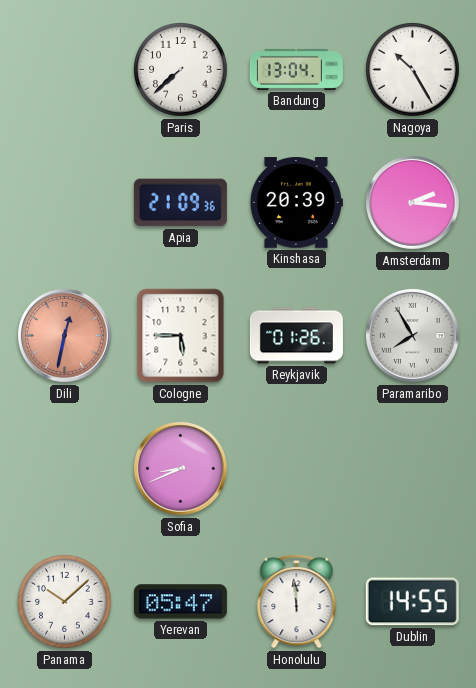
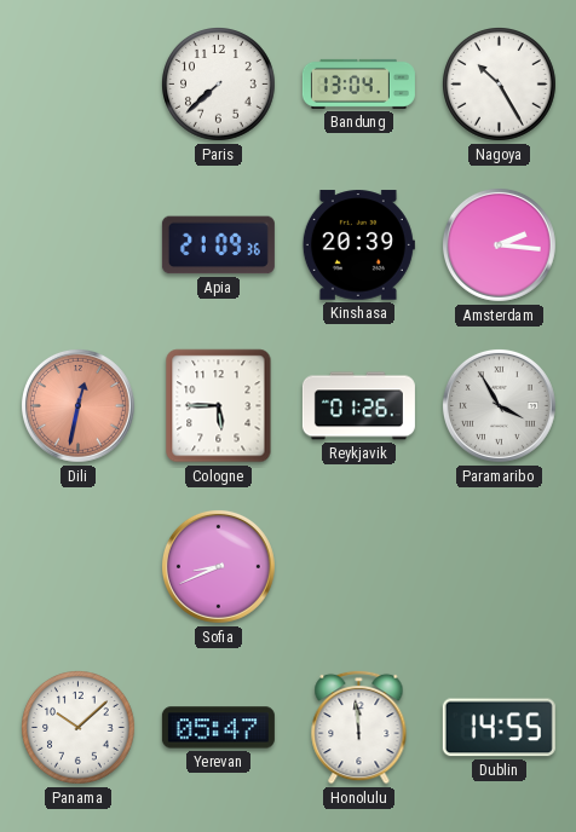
Paramaribo: 7:55 -> 3:55
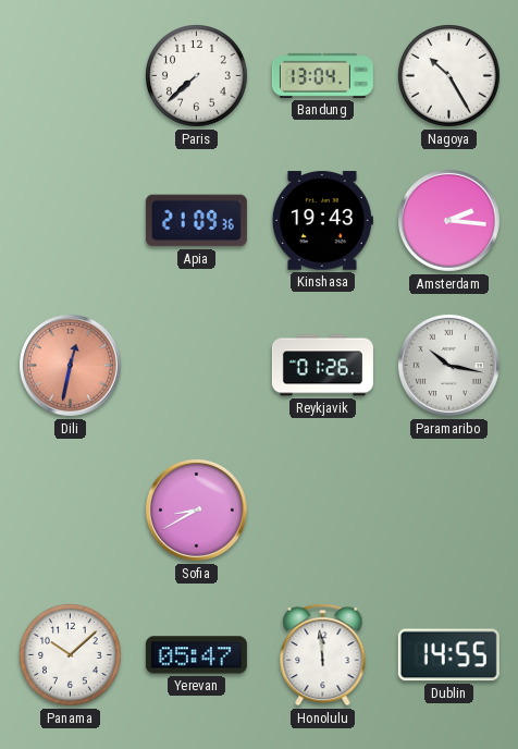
Kinshasa: 20:39 -> 19:43
Cologne: 5:45 -> none
Paramaribo: 3:55 -> 10:17
Sofia: 8:41 -> 8:40
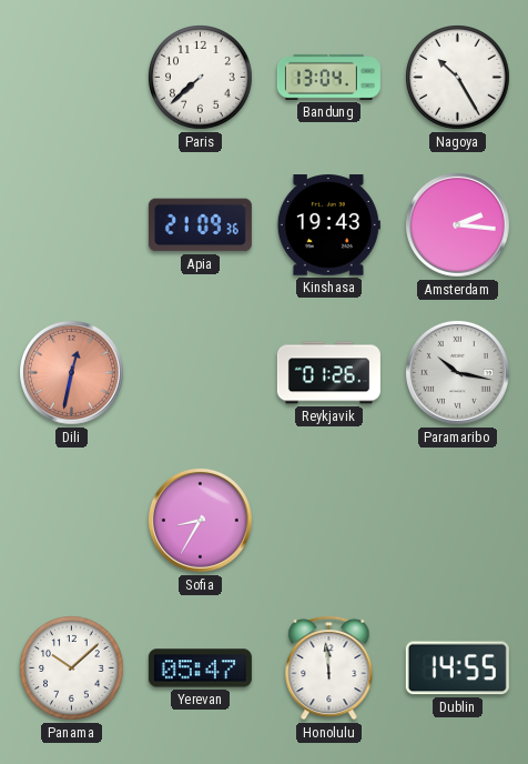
Sofia: 8:40 -> 8:35
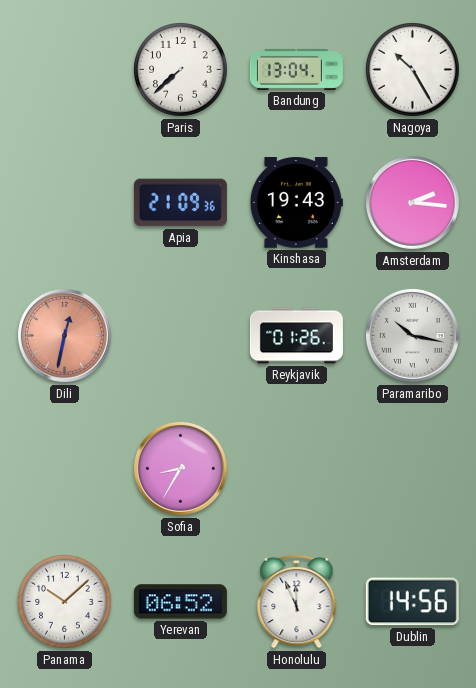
Yerevan: 05:47 -> 06:52
Honolulu: 11:59 -> 11:56
Dublin: 14:55 -> 14:56
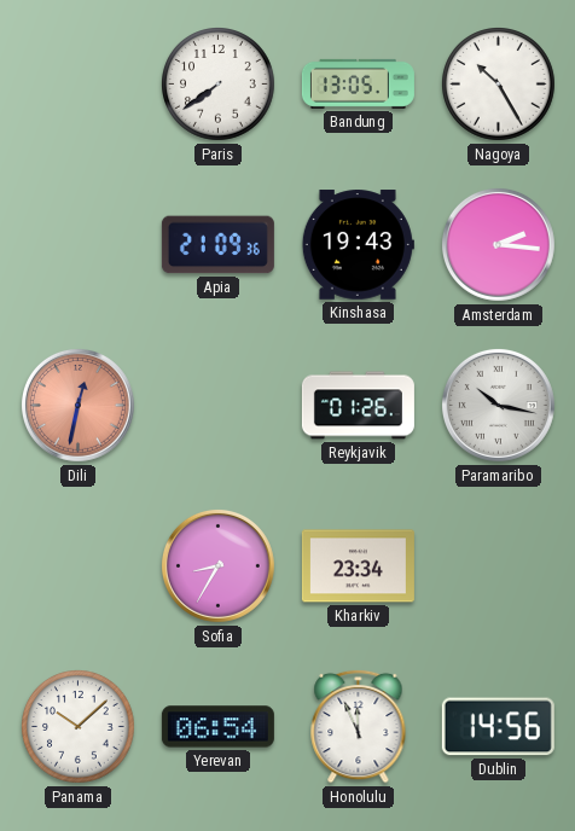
Paris: 7:38 -> 7:39
Bandung: 13:04 -> 13:05
Kharkiv: none -> 23:34
Yerevan: 06:52 -> 06:54
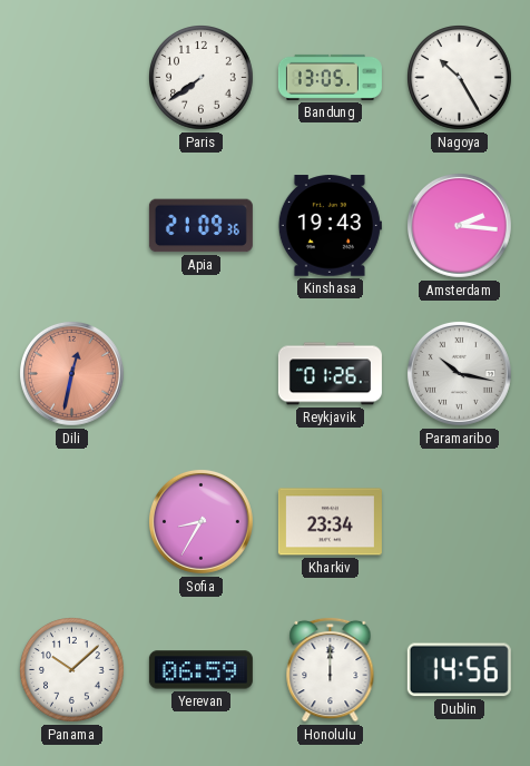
Yerevan: 06:54 -> 06:59
Honolulu: 11:56 -> 12:00
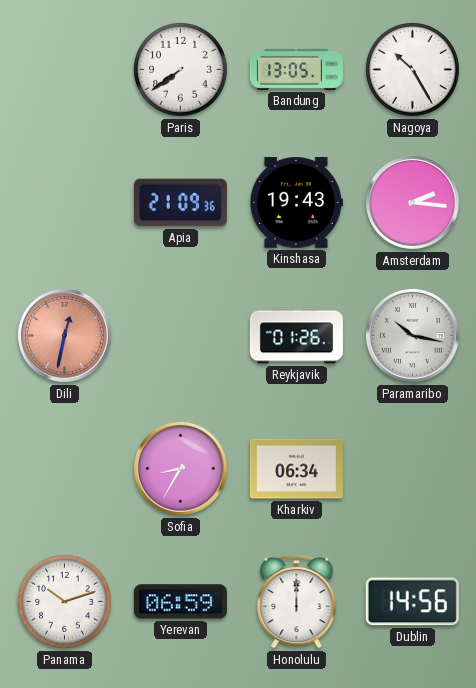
Kharkiv: 23:34 -> 06:34
Panama: 10:08 -> 10:12
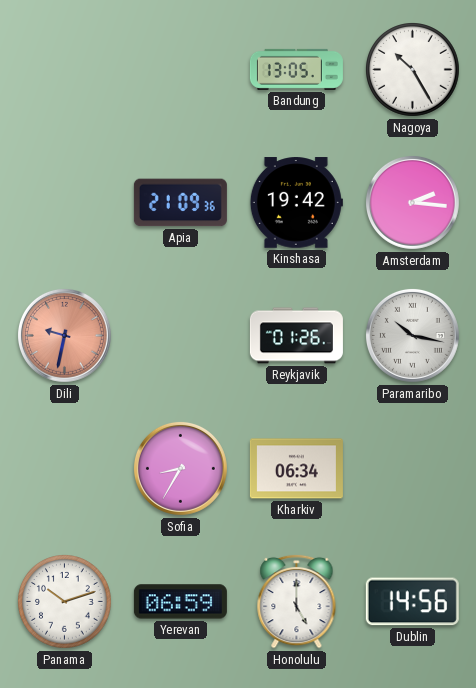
Paris: 7:39 -> none
Kinshasa: 19:43 -> 19:42
Dili: 12:32 -> 9:32
Honolulu: 12:00 -> 5:00
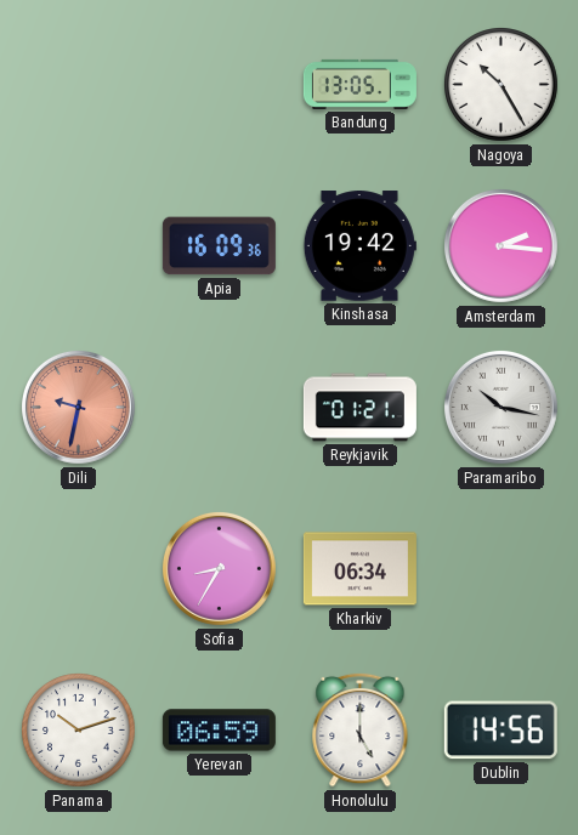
Apia: 21:09 -> 16:09
Reykjavik: 01:26 -> 01:21
